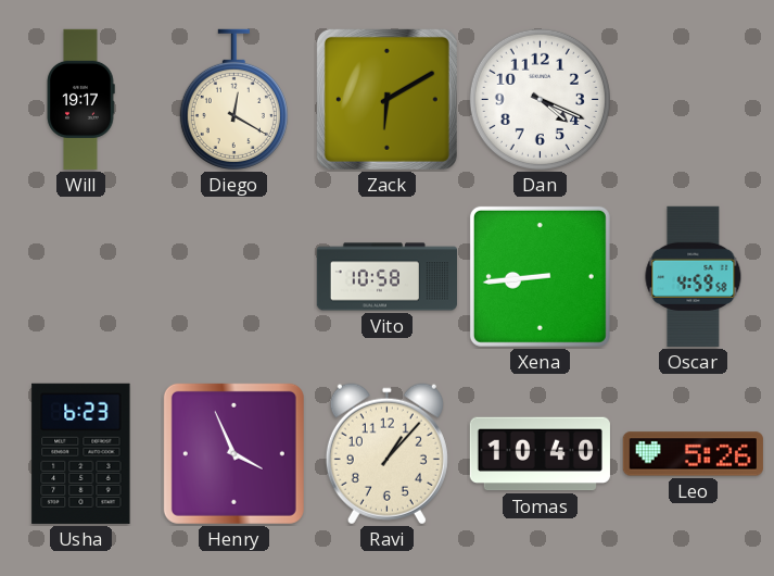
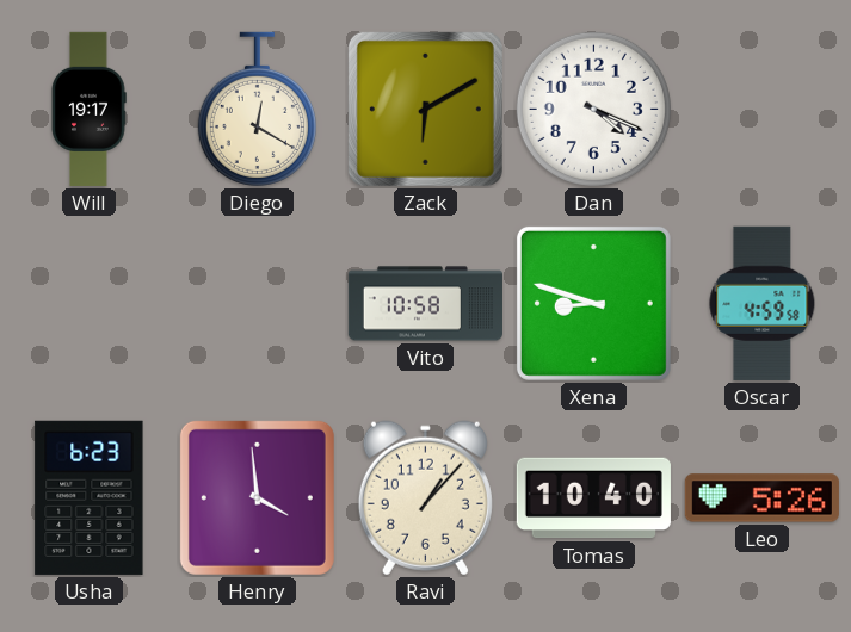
Xena: 8:44 -> 8:48
Henry: 3:56 -> 3:59
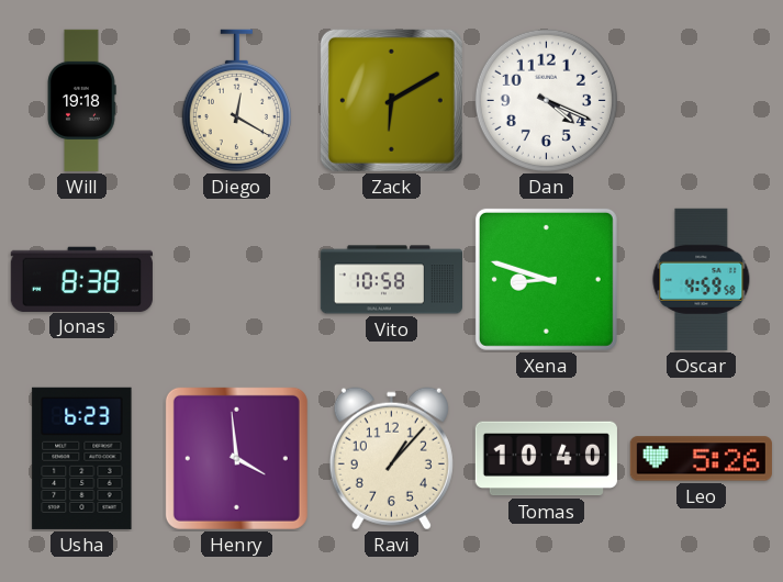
Will: 19:17 -> 19:18
Jonas: none -> 8:38
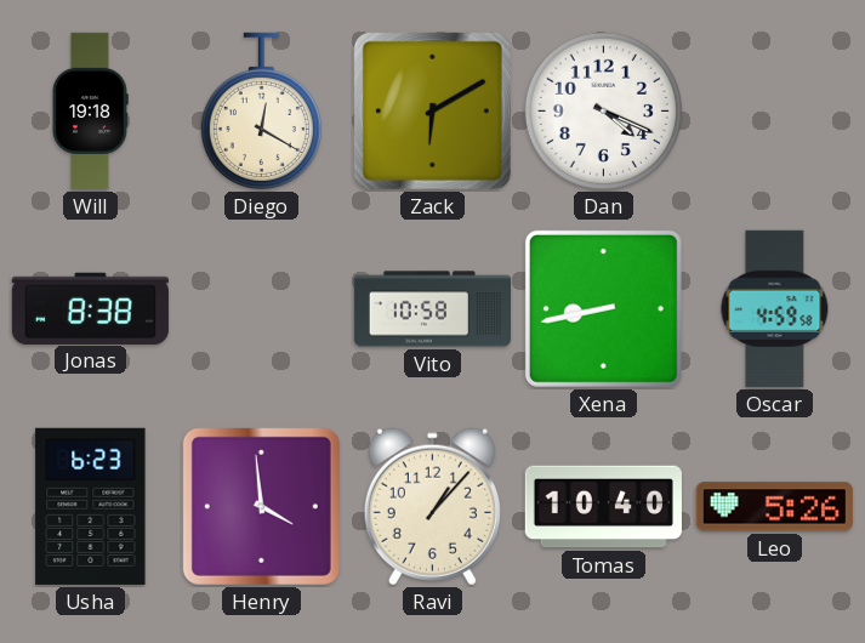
Xena: 8:48 -> 8:43
